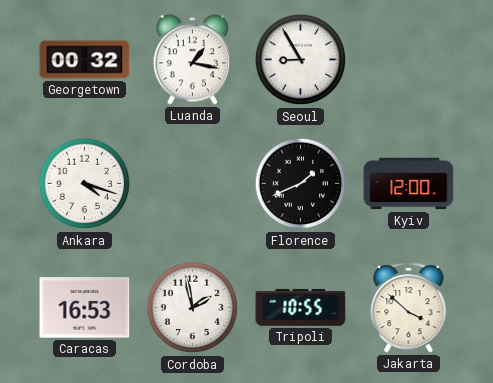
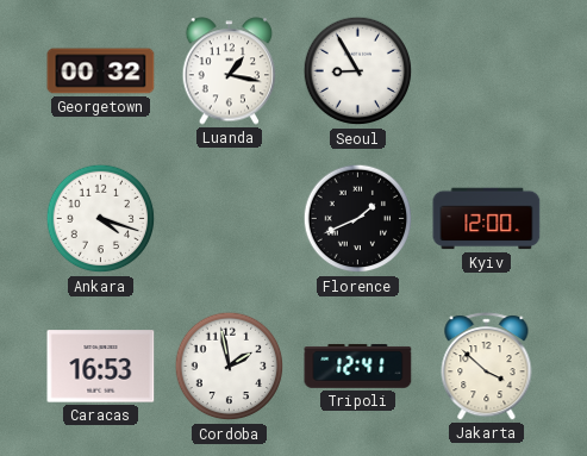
Tripoli: 10:55 -> 12:41
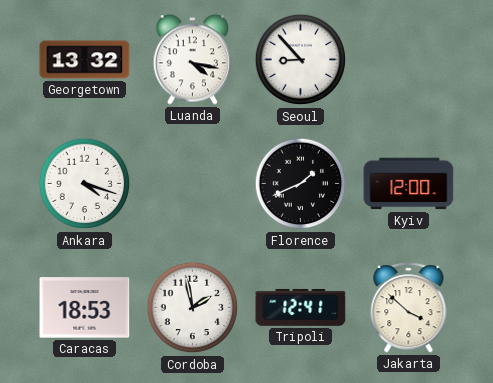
Georgetown: 00:32 -> 13:32
Luanda: 1:17 -> 4:17
Seoul: 8:55 -> 8:53
Caracas: 16:53 -> 18:53
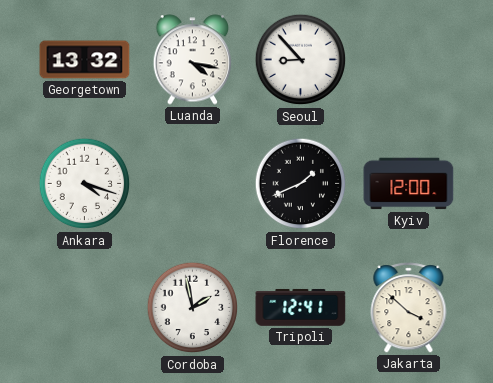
Caracas: 18:53 -> none
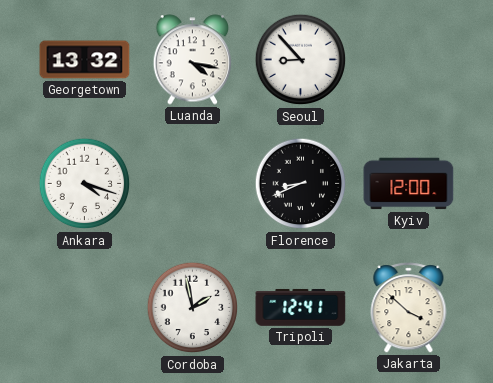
Florence: 1:41 -> 8:41
